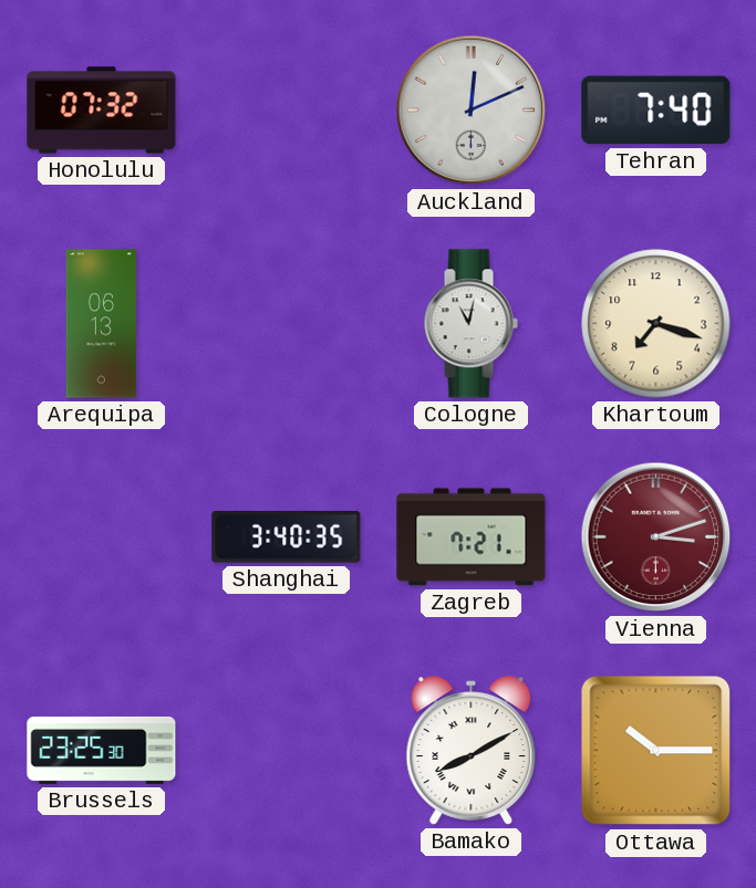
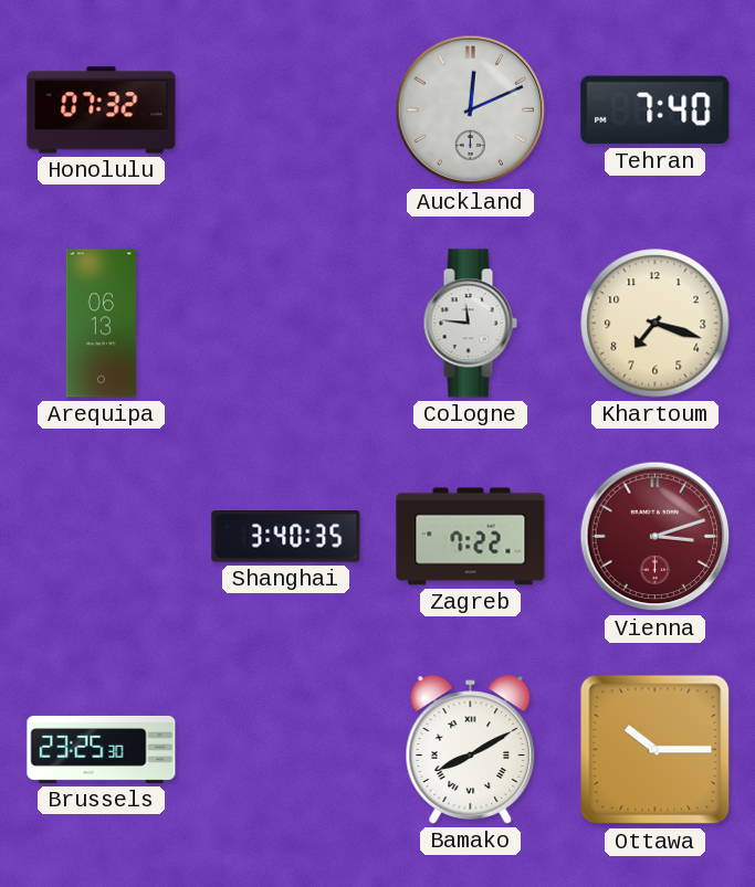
Cologne: 11:02 -> 11:46
Zagreb: 7:21 -> 7:22
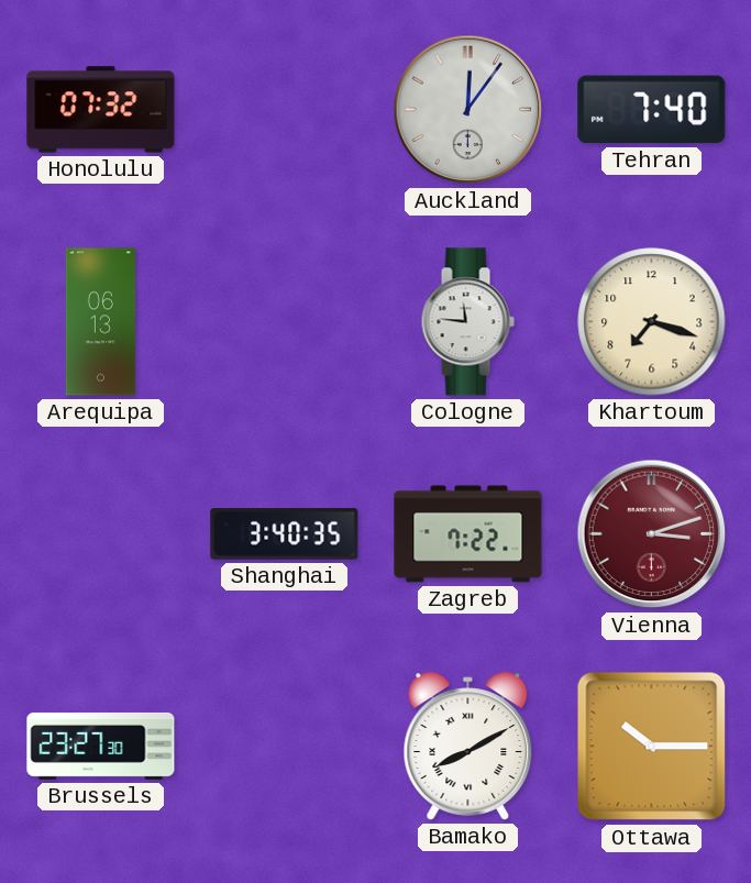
Auckland: 12:11 -> 12:06
Brussels: 23:25 -> 23:27
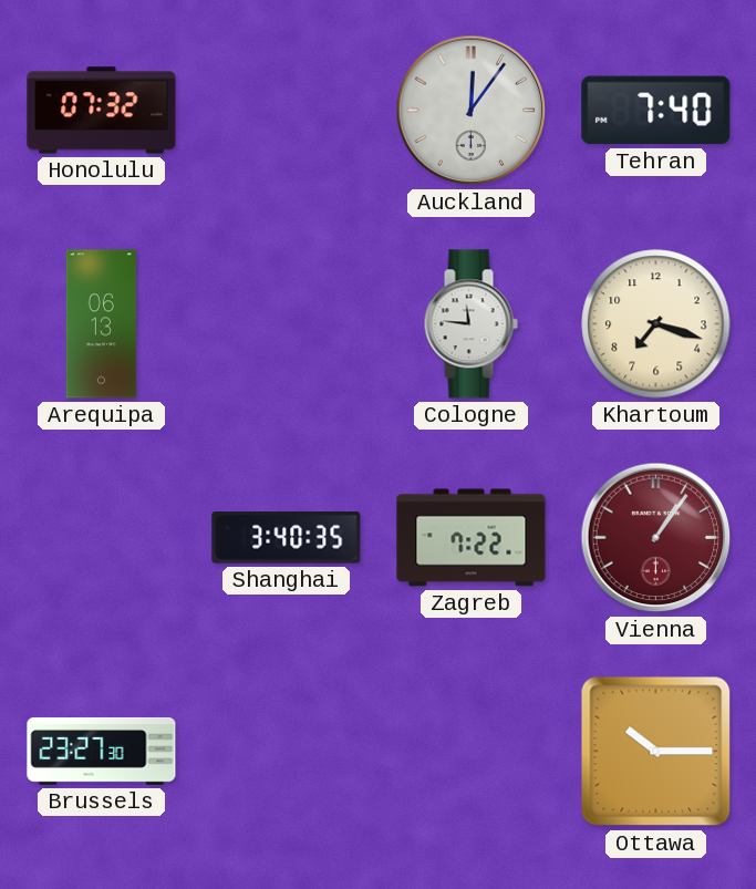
Vienna: 3:12 -> 1:06
Bamako: 8:10 -> none
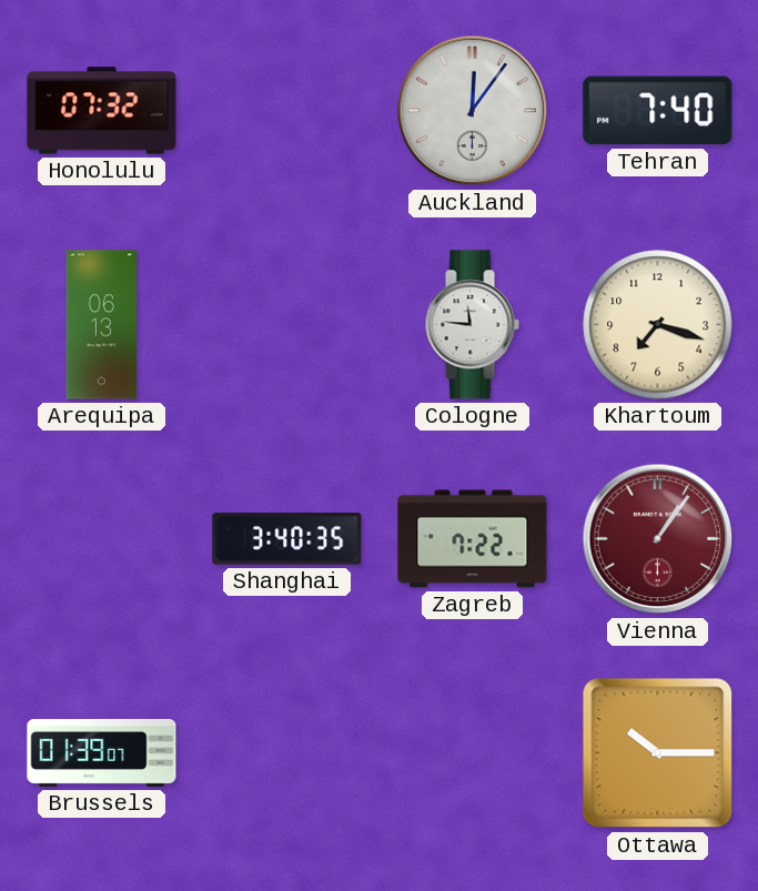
Brussels: 23:27 -> 01:39
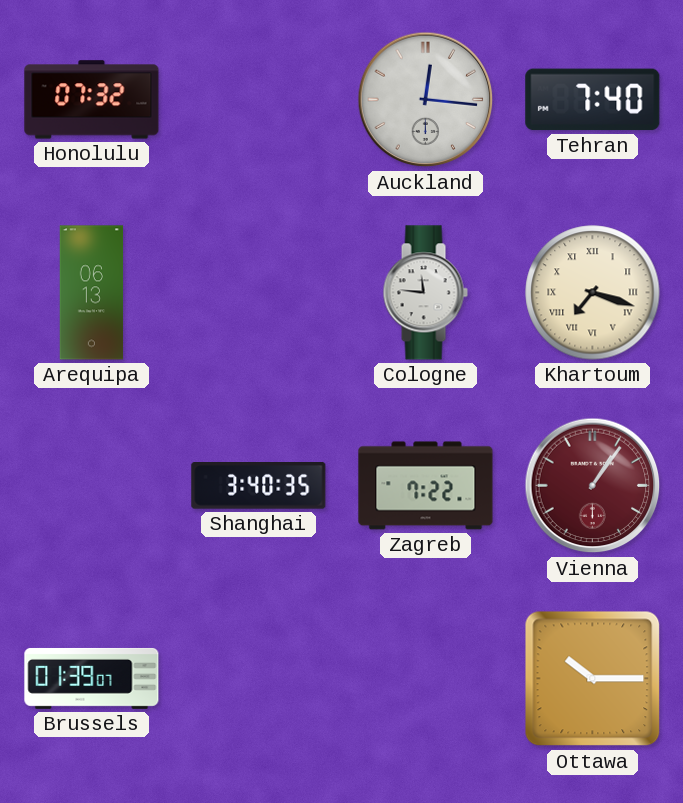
Auckland: 12:06 -> 12:16
Khartoum numerals: Arabic -> Roman
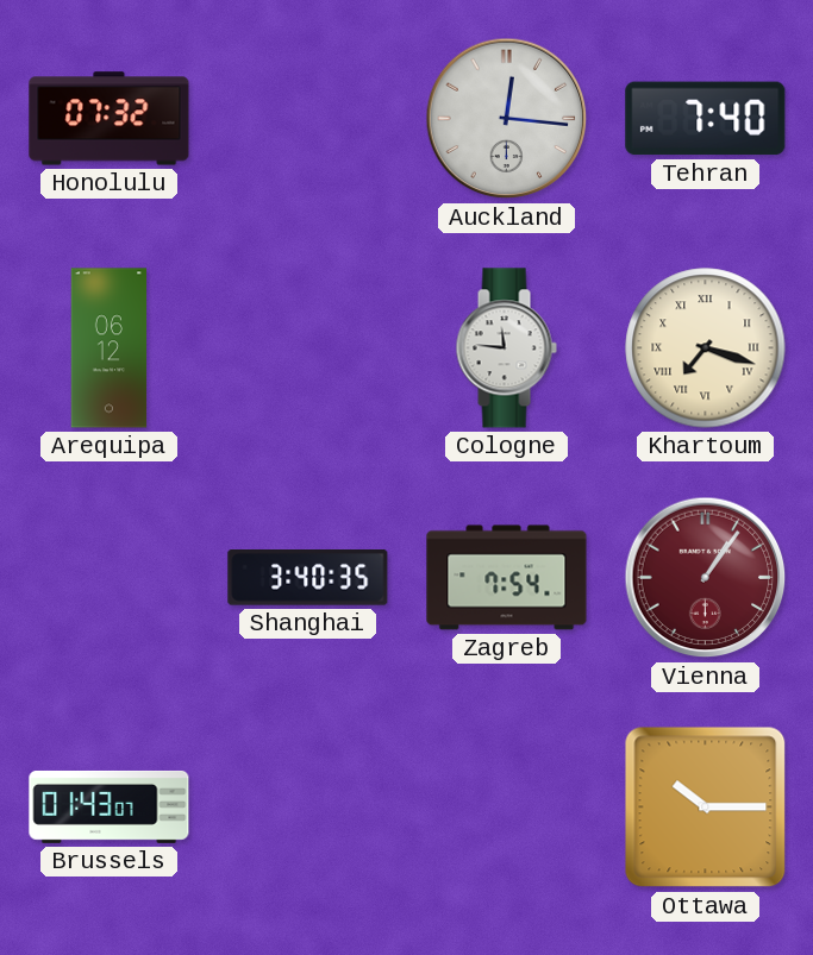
Arequipa: 06:13 -> 06:12
Zagreb: 7:22 -> 7:54
Brussels: 01:39 -> 01:43
